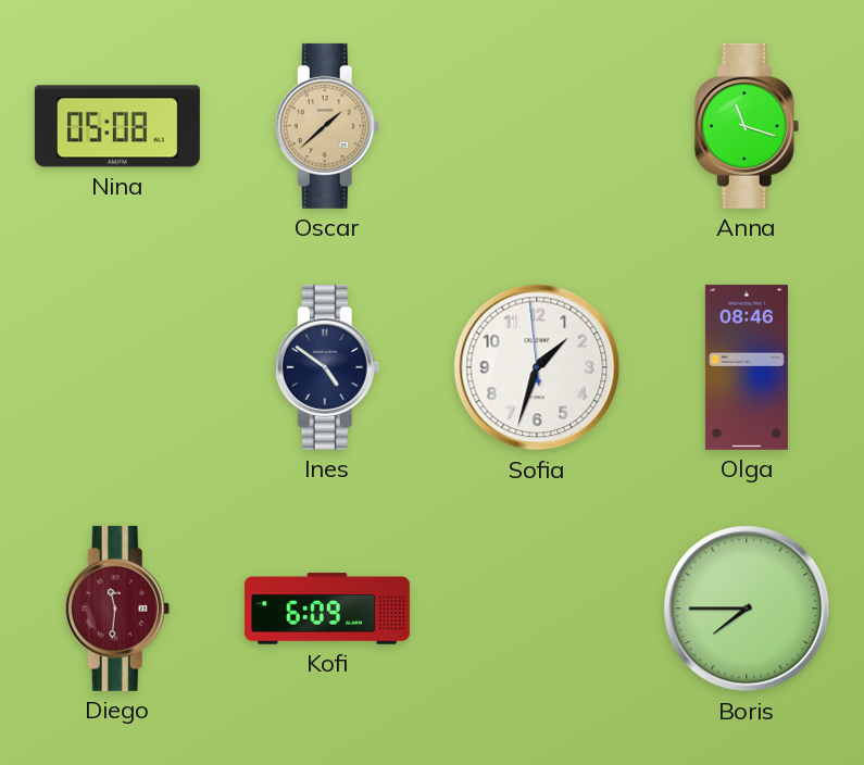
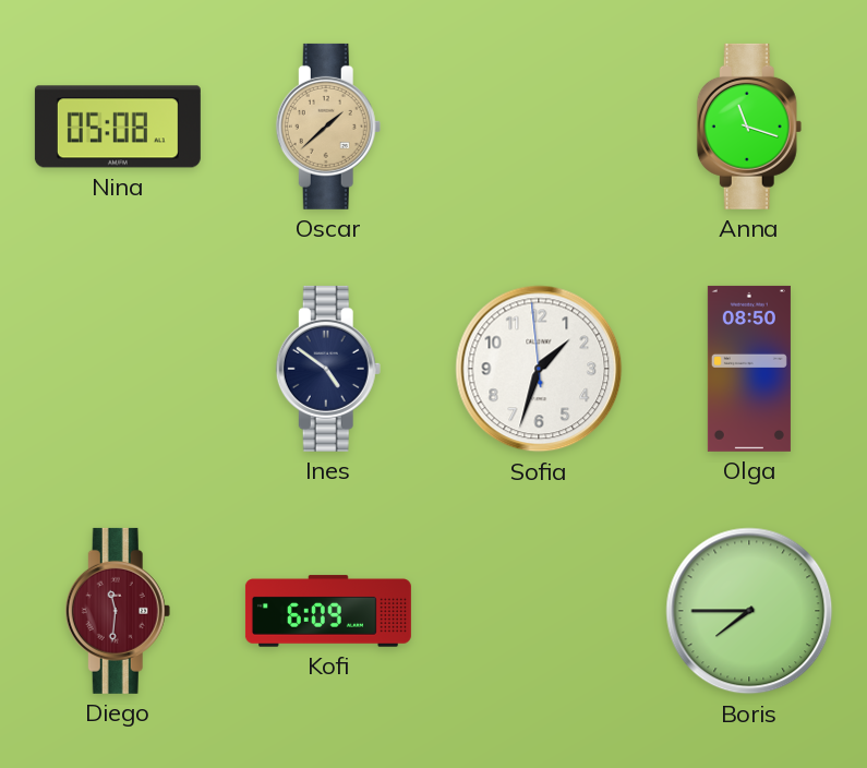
Olga: 08:46 -> 08:50
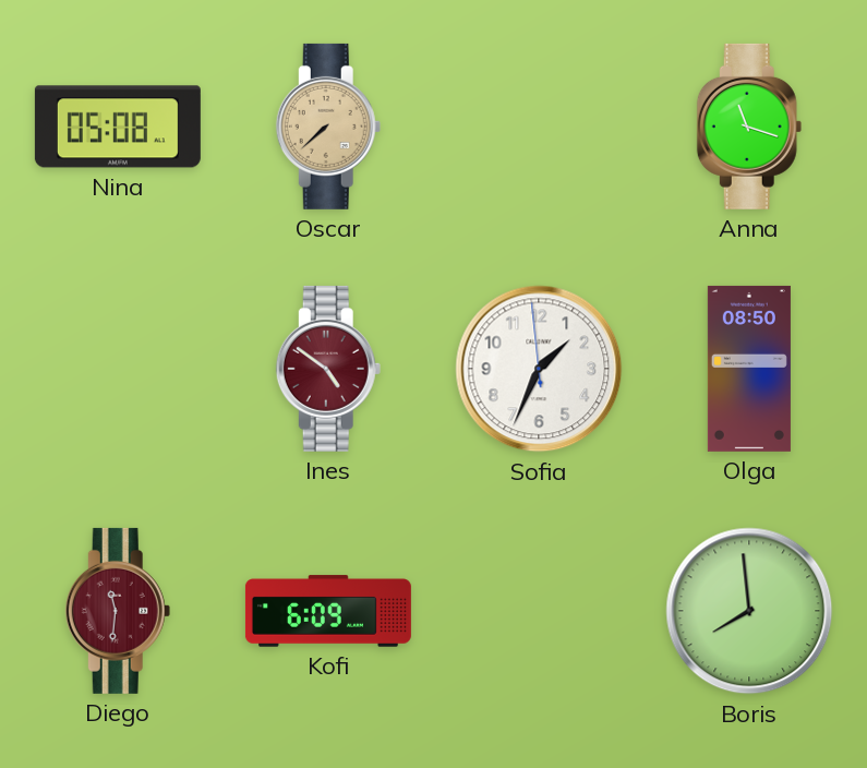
Oscar: 1:38 -> 7:38
Ines dial: navy -> burgundy
Sofia: 1:32 -> 1:33
Boris: 7:45 -> 7:59
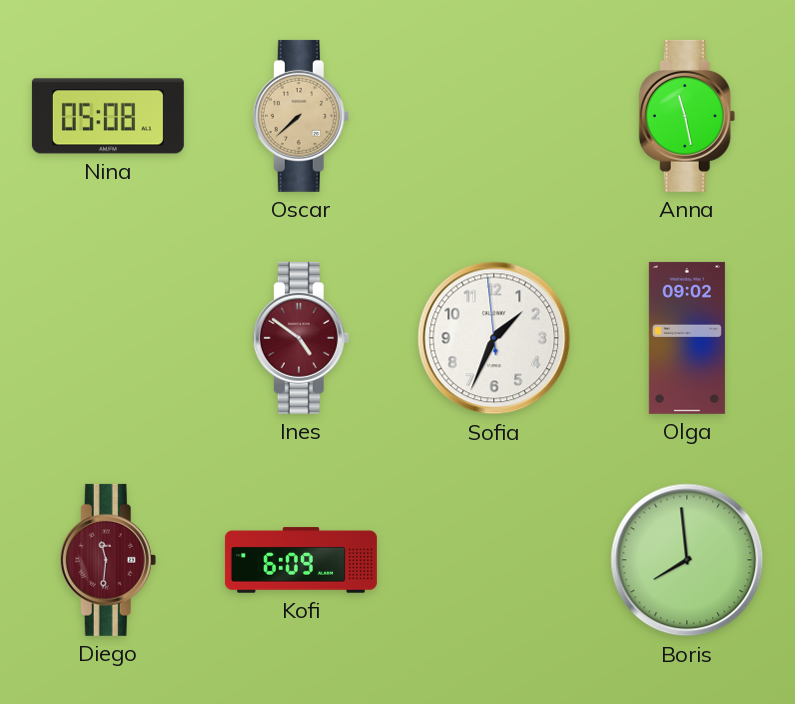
Anna: 11:18 -> 11:28
Olga: 08:50 -> 09:02
